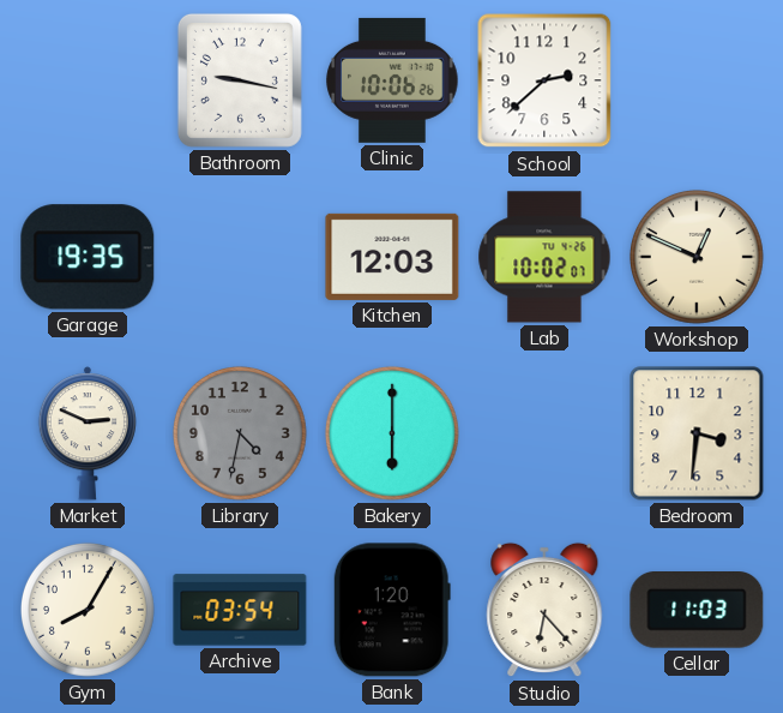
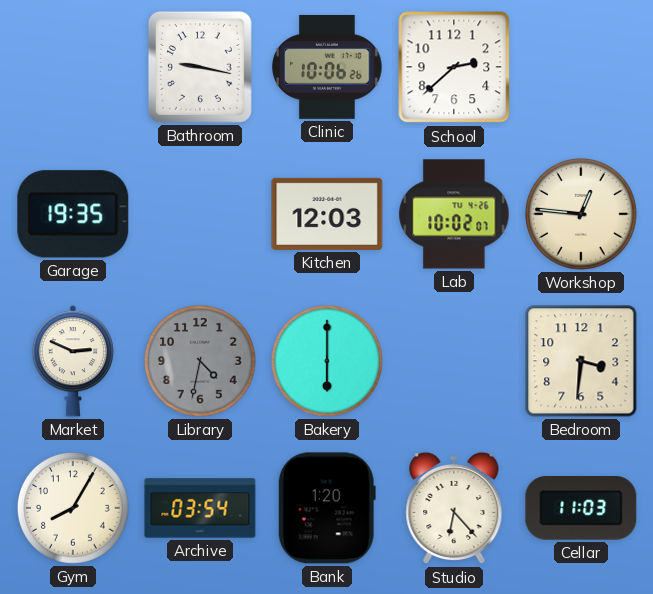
Workshop: 12:49 -> 12:46
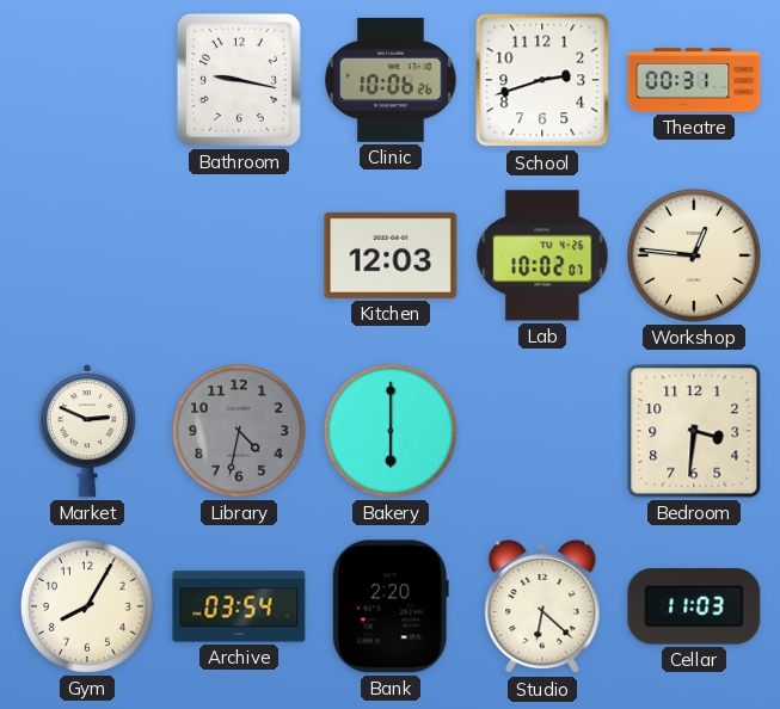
School: 2:38 -> 2:42
Theatre: none -> 00:31
Garage: 19:35 -> none
Bank: 1:20 -> 2:20
Studio: 6:23 -> 6:22
